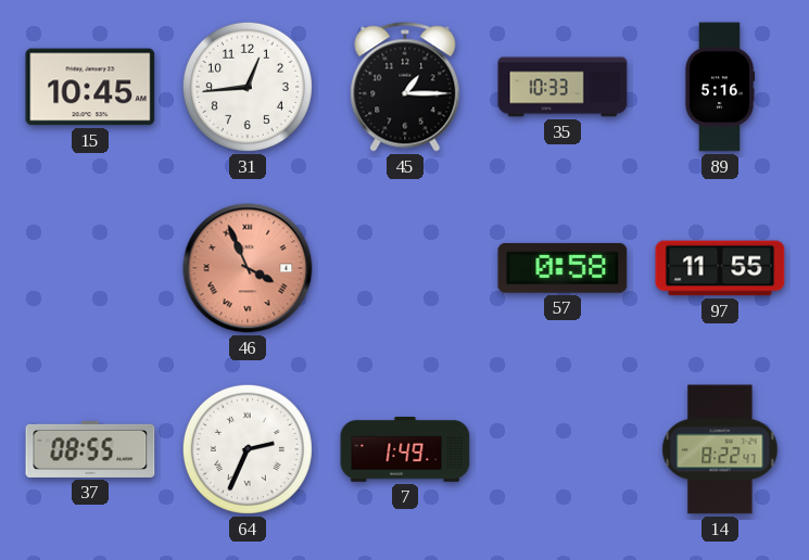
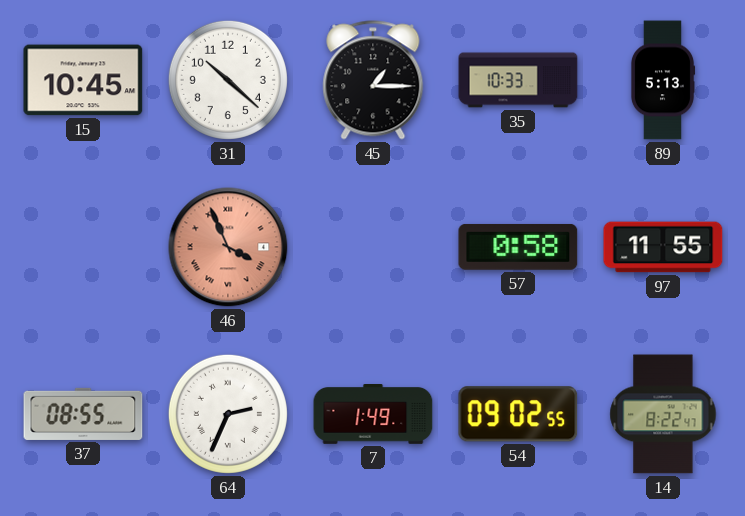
31: 12:44 -> 10:22
89: 5:16 -> 5:13
54: none -> 09:02
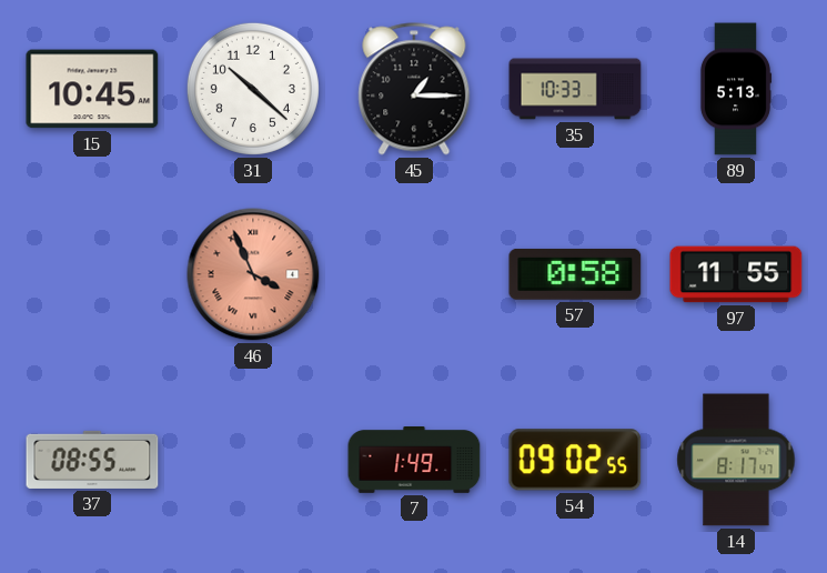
64: 2:34 -> none
14: 8:22 -> 8:17
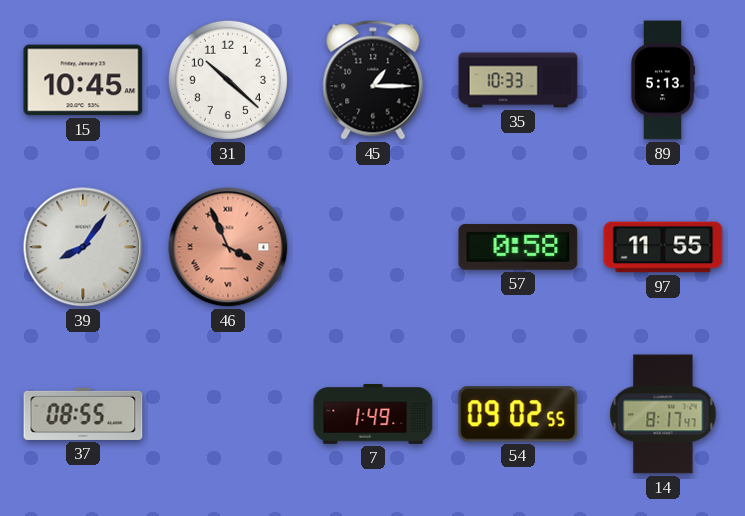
39: none -> 8:06
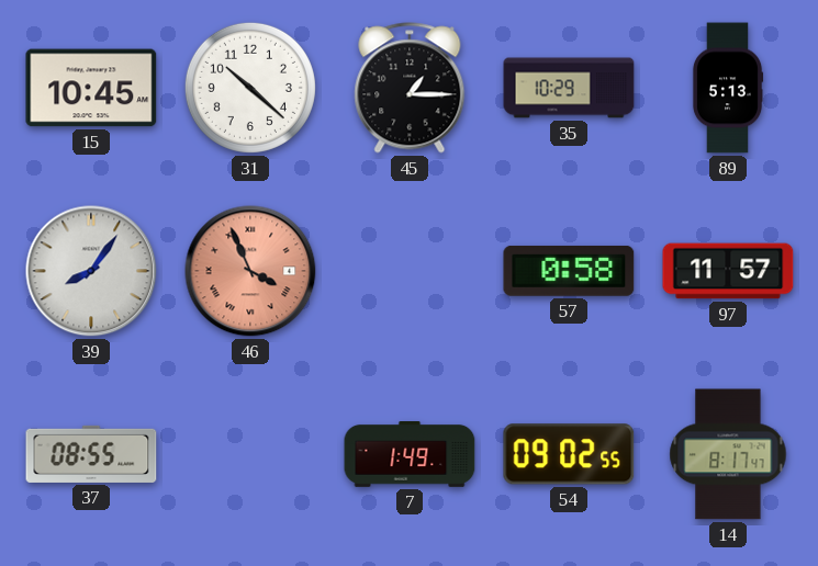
35: 10:33 -> 10:29
97: 11:55 -> 11:57
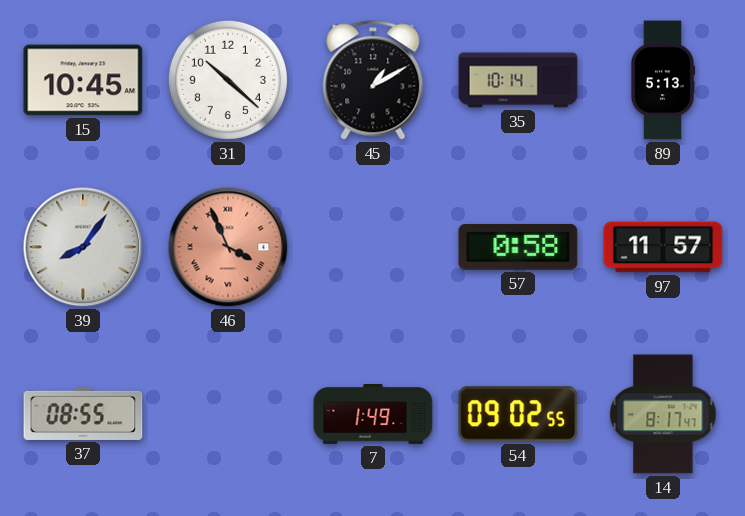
45: 1:15 -> 1:10
35: 10:29 -> 10:14
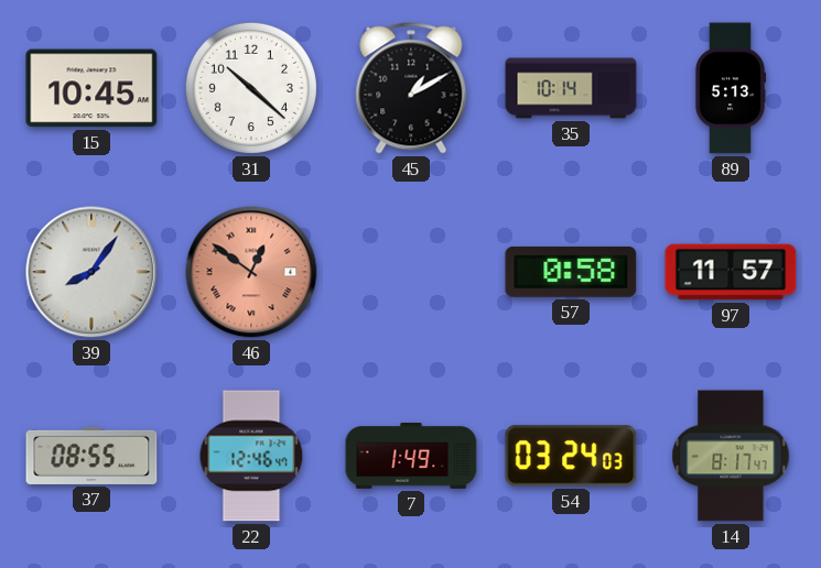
46: 3:56 -> 12:51
22: none -> 12:46
54: 09:02 -> 03:24
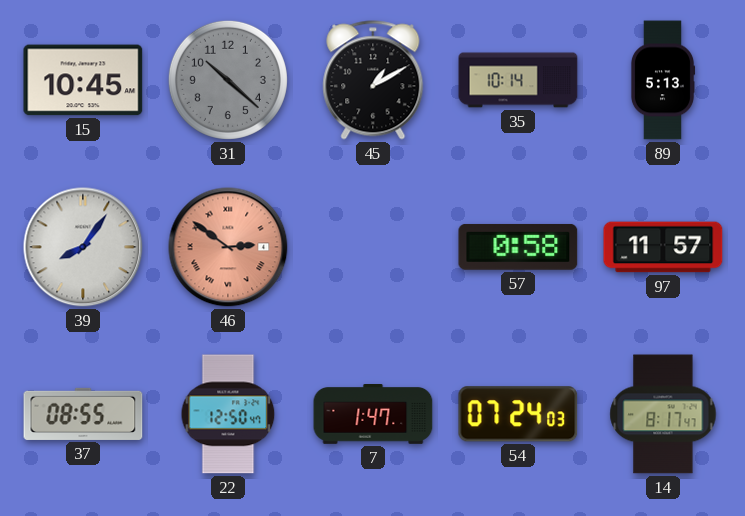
31 dial: white -> grey
46: 12:51 -> 2:51
22: 12:46 -> 12:50
7: 1:49 -> 1:47
54: 03:24 -> 07:24
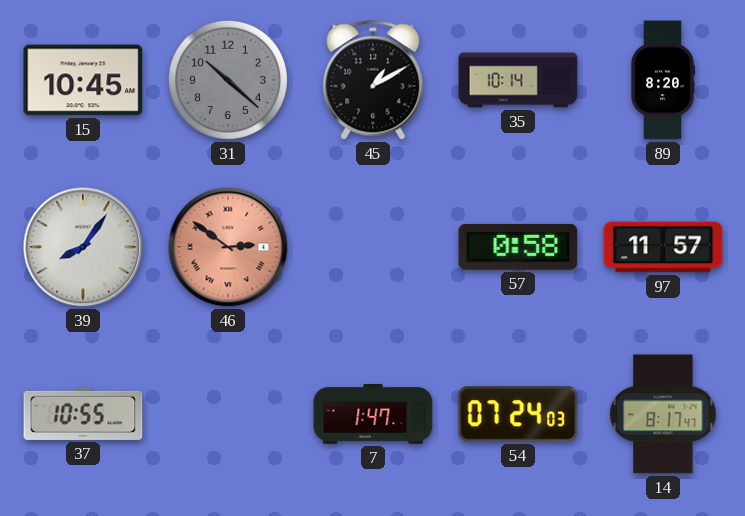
89: 5:13 -> 8:20
37: 08:55 -> 10:55
22: 12:50 -> none
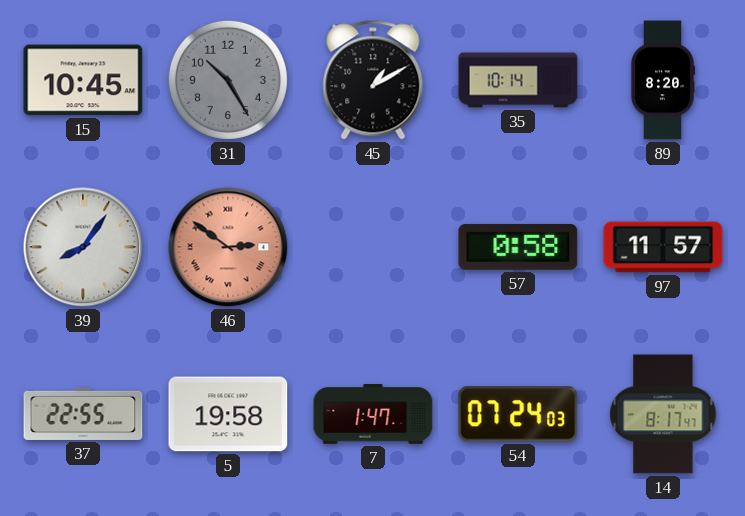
31: 10:22 -> 10:25
37: 10:55 -> 22:55
5: none -> 19:58
